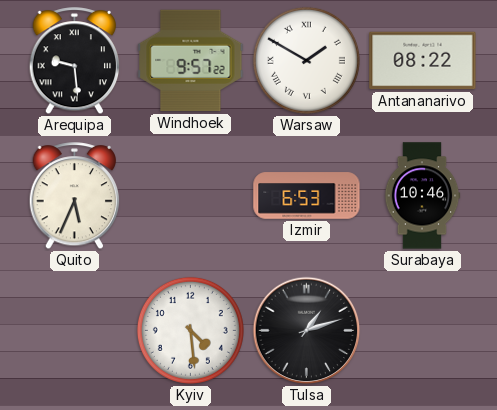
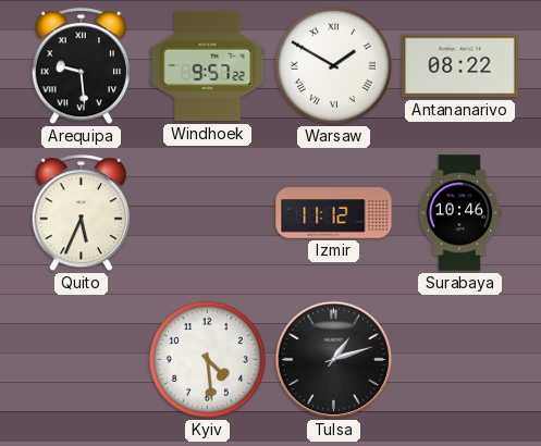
Izmir: 6:53 -> 11:12
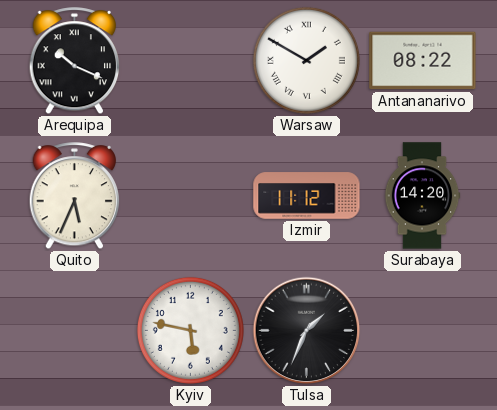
Arequipa: 9:29 -> 10:19
Windhoek: 9:57 -> none
Surabaya: 10:46 -> 14:20
Kyiv: 4:29 -> 5:47
Tulsa: 1:12 -> 1:34
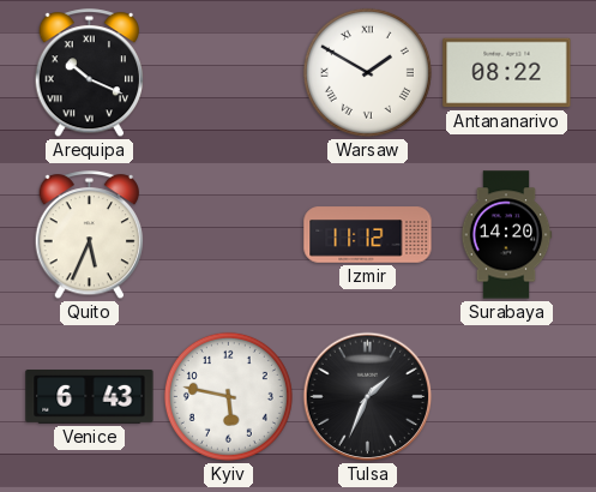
Venice: none -> 6:43
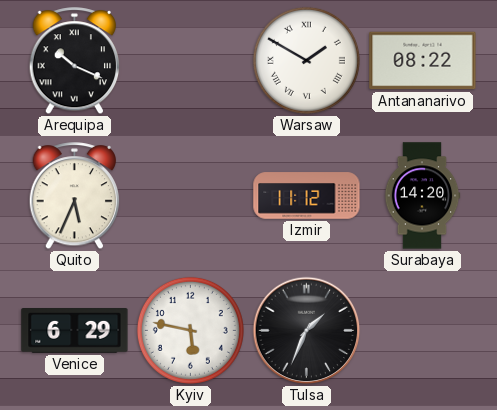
Venice: 6:43 -> 6:29
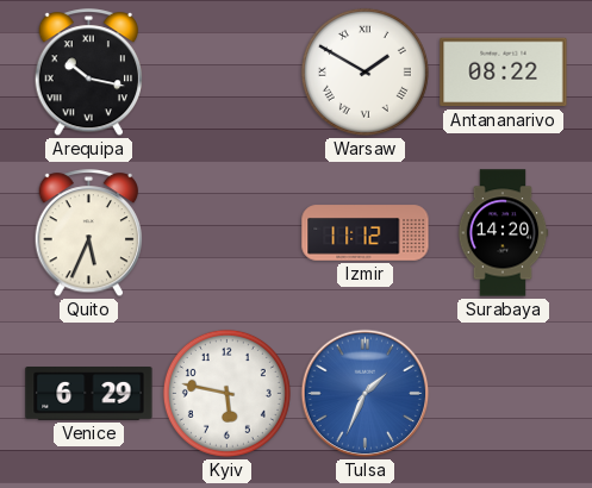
Arequipa: 10:19 -> 10:17
Tulsa dial: black -> blue
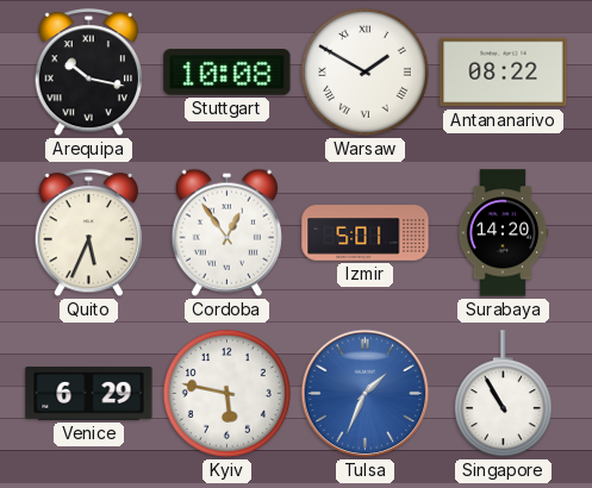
Stuttgart: none -> 10:08
Cordoba: none -> 12:54
Izmir: 11:12 -> 5:01
Singapore: none -> 10:55
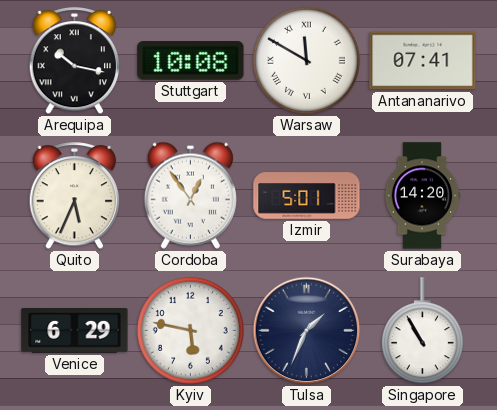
Warsaw: 1:50 -> 11:50
Antananarivo: 08:22 -> 07:41
Tulsa dial: blue -> navy
